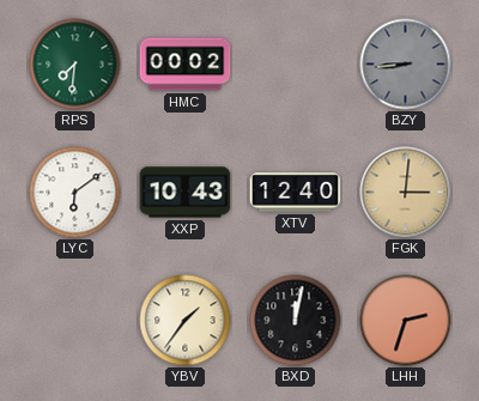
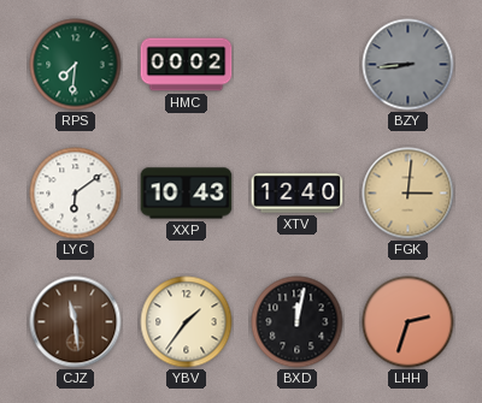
CJZ: none -> 11:29
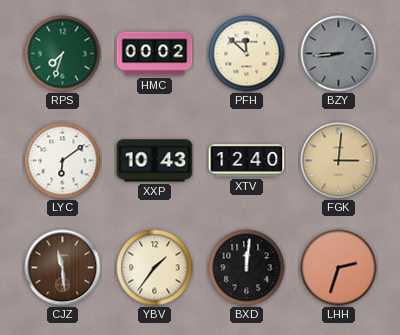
RPS: 7:31 -> 7:33
PFH: none -> 11:52
BXD: 12:02 -> 12:01
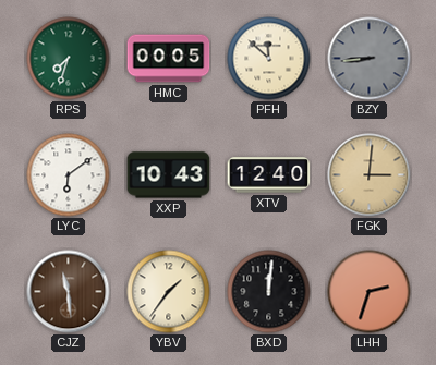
HMC: 00:02 -> 00:05
